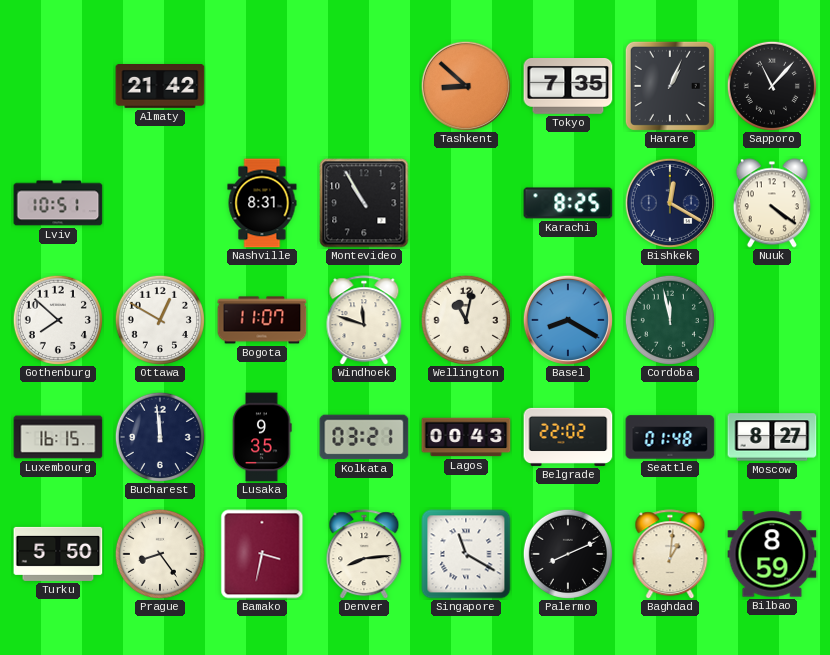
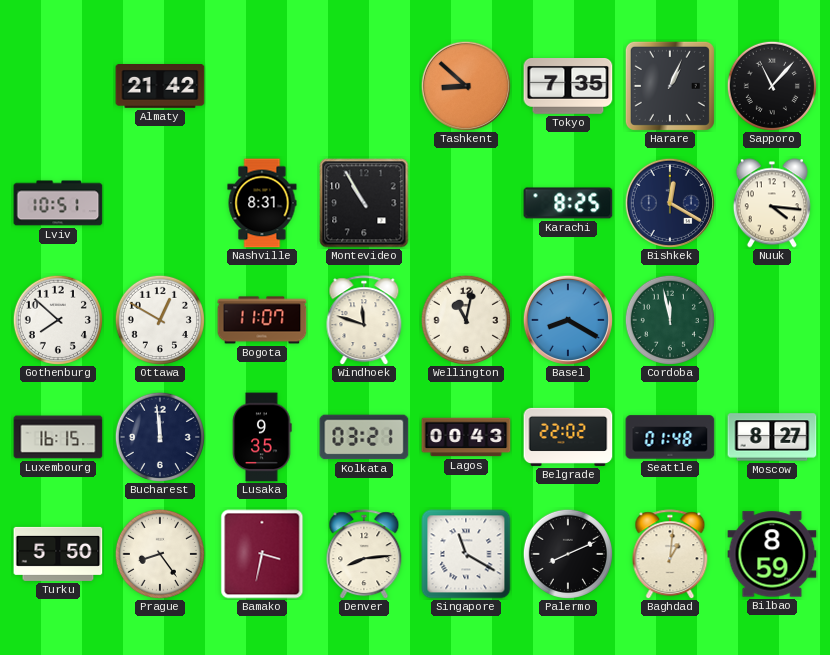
Nuuk: 4:21 -> 4:16
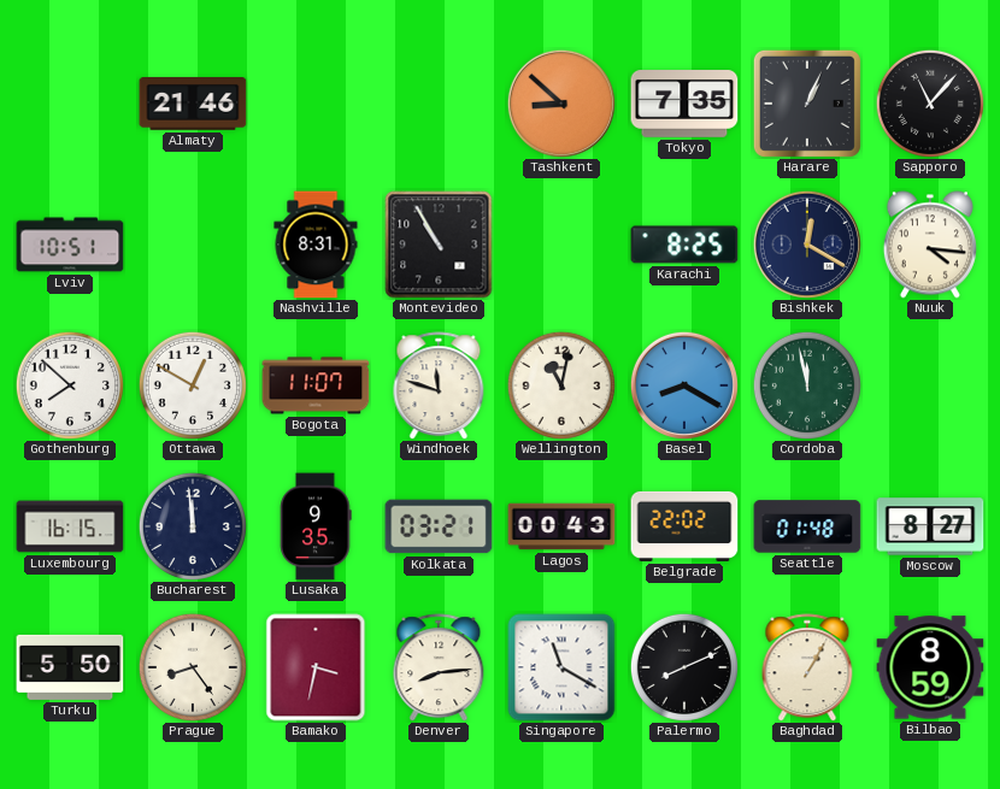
Almaty: 21:42 -> 21:46
Baghdad: 1:01 -> 1:05
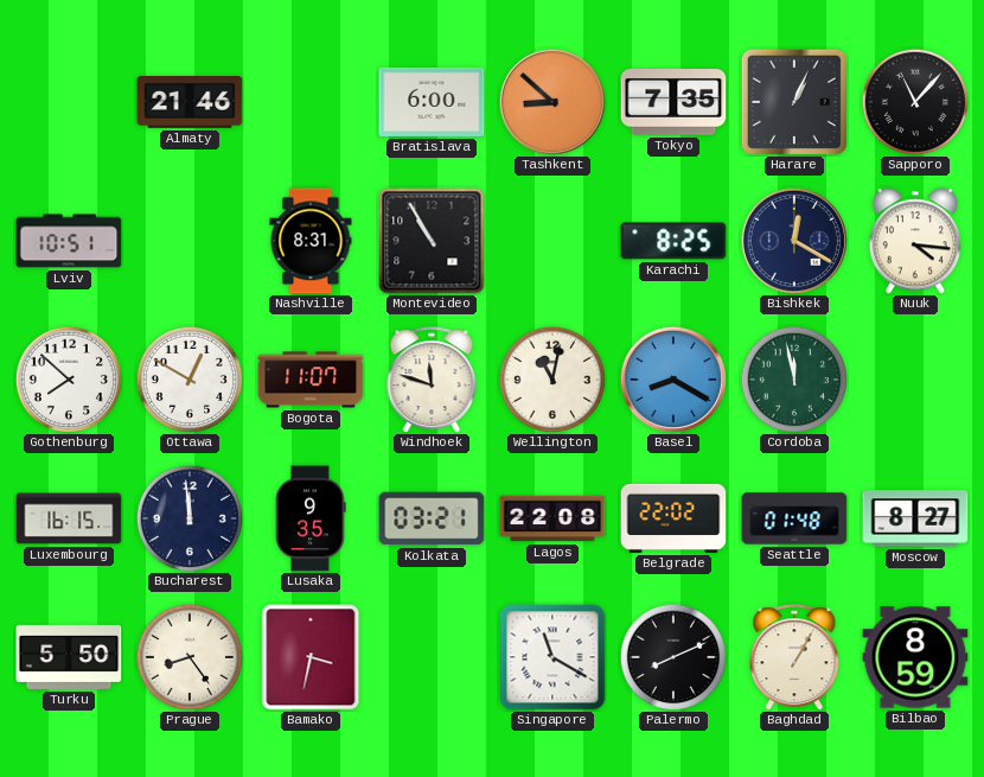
Bratislava: none -> 6:00
Lagos: 00:43 -> 22:08
Denver: 8:14 -> none
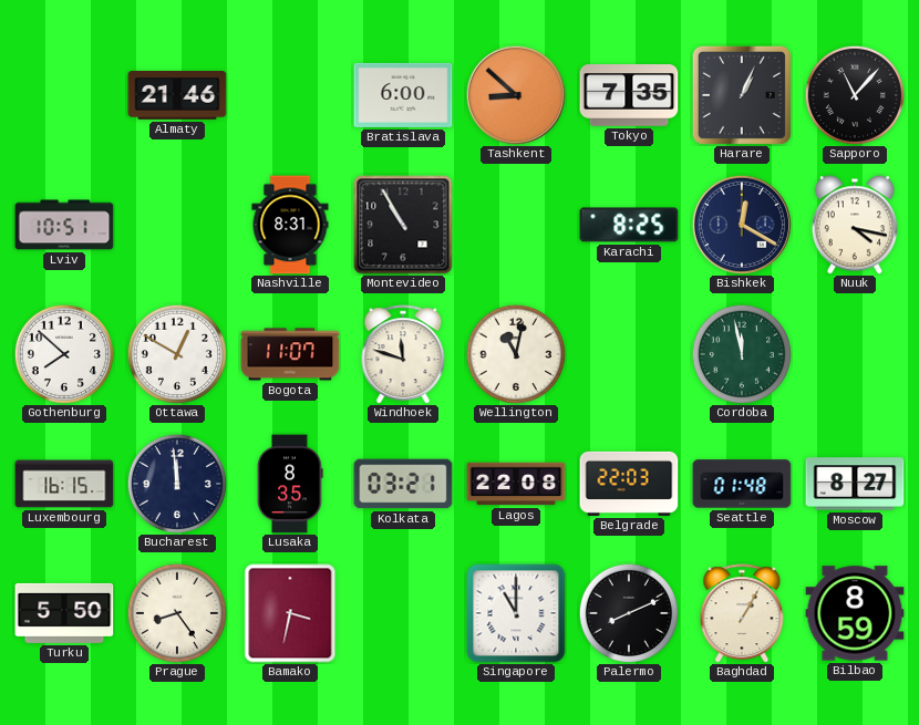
Nuuk: 4:16 -> 4:17
Basel: 8:20 -> none
Lusaka: 9:35 -> 8:35
Belgrade: 22:02 -> 22:03
Singapore: 11:20 -> 11:00
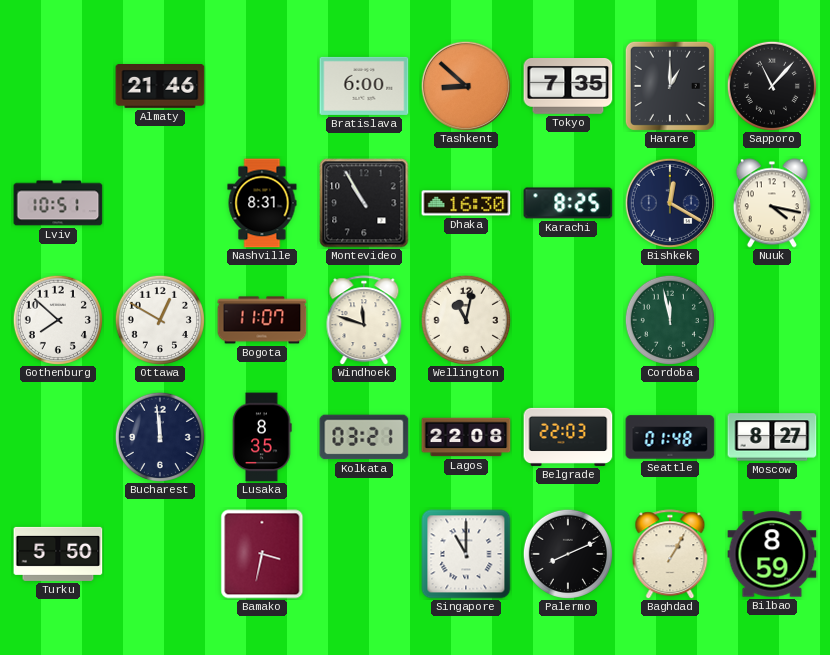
Harare: 1:04 -> 1:00
Dhaka: none -> 16:30
Luxembourg: 16:15 -> none
Prague: 8:24 -> none
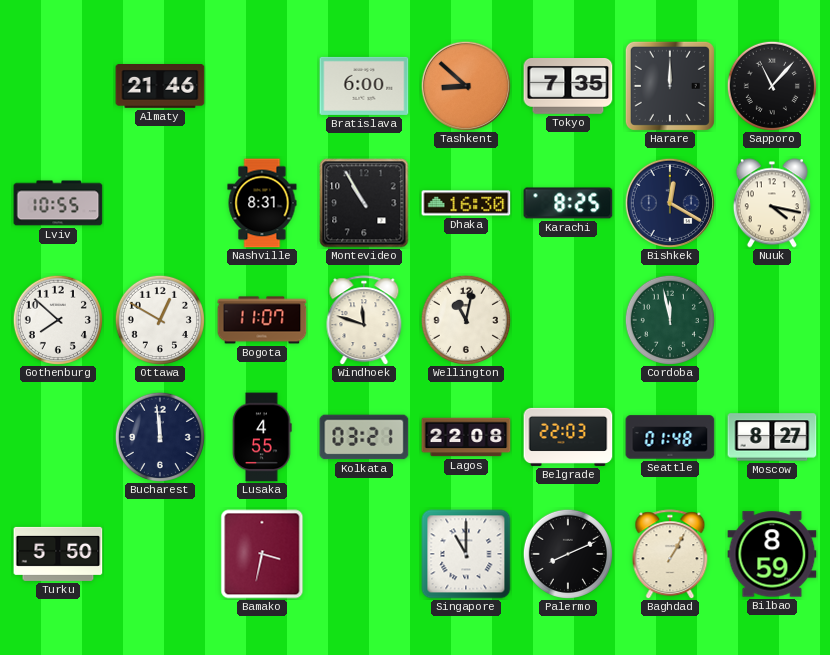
Harare: 1:00 -> 12:00
Lviv: 10:51 -> 10:55
Lusaka: 8:35 -> 4:55
